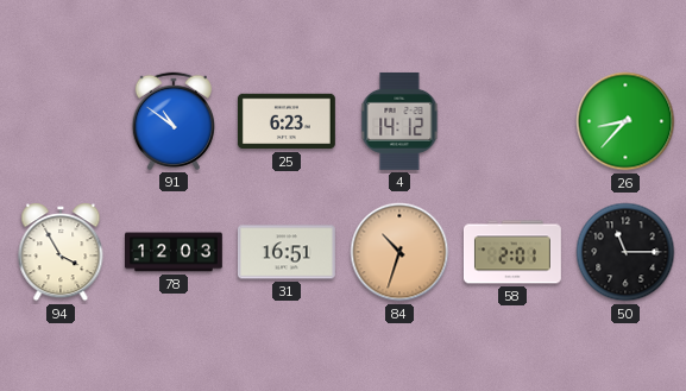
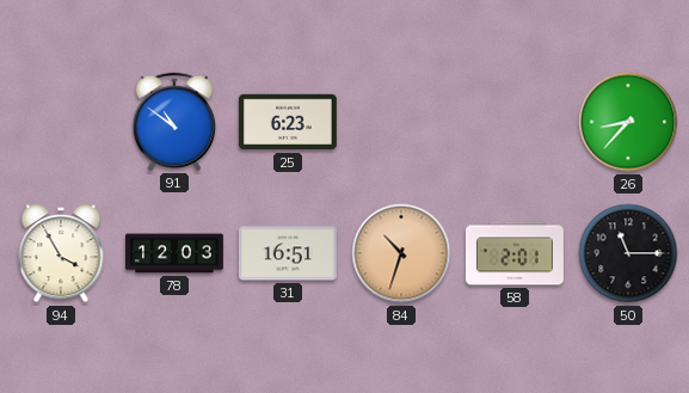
4: 14:12 -> none
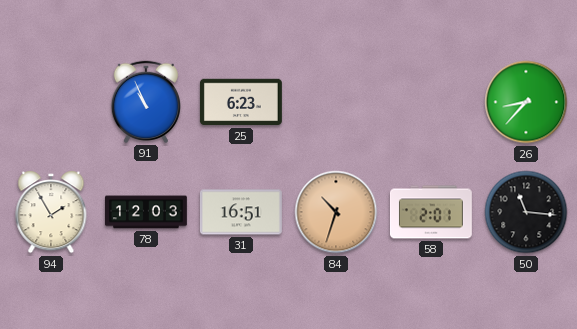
91: 10:51 -> 10:56
94: 3:55 -> 1:55
50: 11:15 -> 11:16
